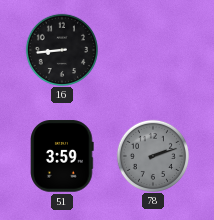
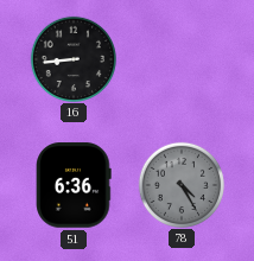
51: 3:59 -> 6:36
78: 2:12 -> 4:25
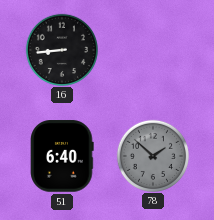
51: 6:36 -> 6:40
78: 4:25 -> 1:52
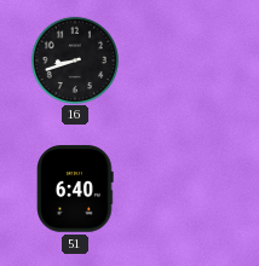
16: 8:44 -> 8:42
78: 1:52 -> none
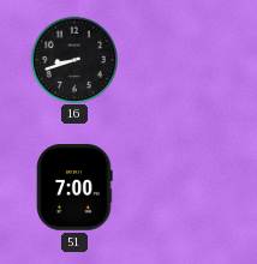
51: 6:40 -> 7:00
